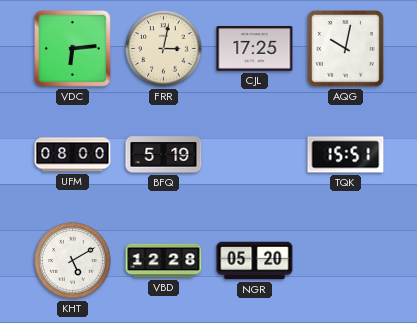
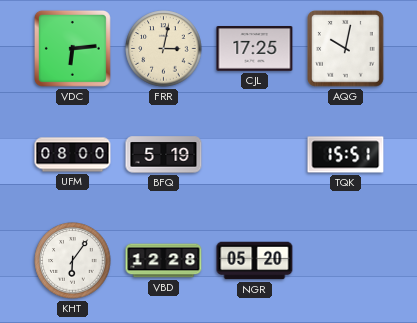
KHT: 5:10 -> 6:06
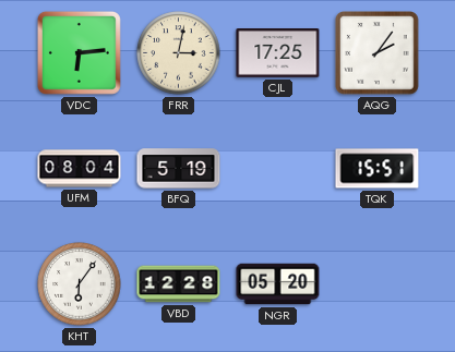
AQG: 10:02 -> 2:06
UFM: 08:00 -> 08:04
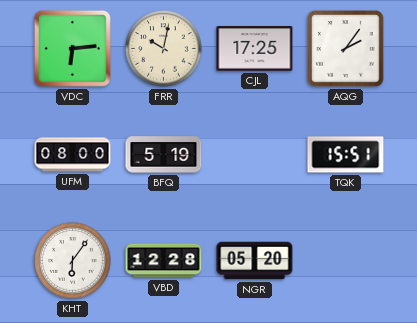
FRR: 3:02 -> 10:02
UFM: 08:04 -> 08:00
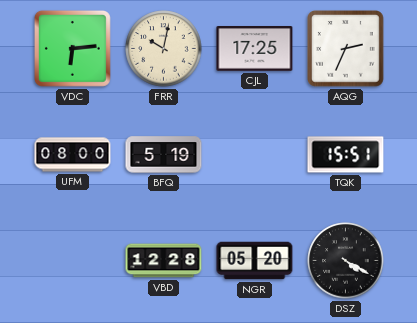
AQG: 2:06 -> 2:34
KHT: 6:06 -> none
DSZ: none -> 4:20
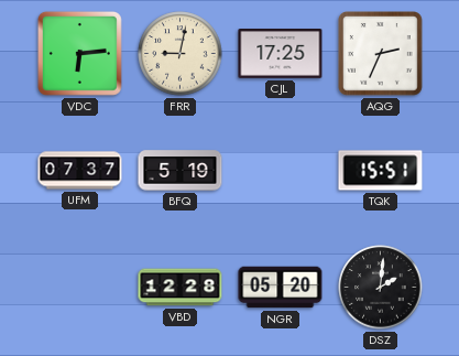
FRR: 10:02 -> 9:02
UFM: 08:00 -> 07:37
DSZ: 4:20 -> 2:01
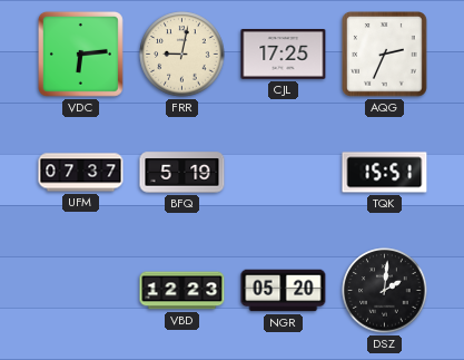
VBD: 12:28 -> 12:23
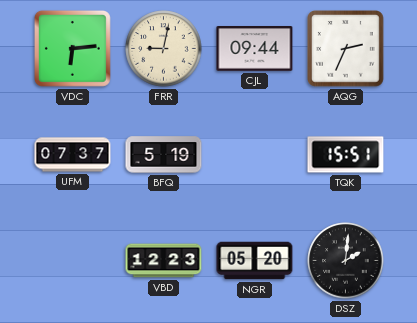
CJL: 17:25 -> 09:44
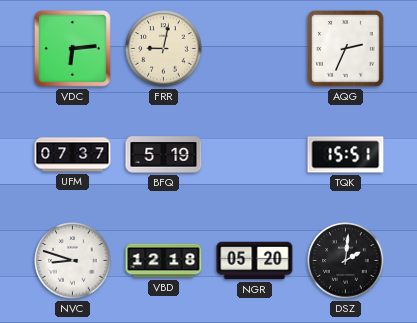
CJL: 09:44 -> none
NVC: none -> 8:48
VBD: 12:23 -> 12:18
